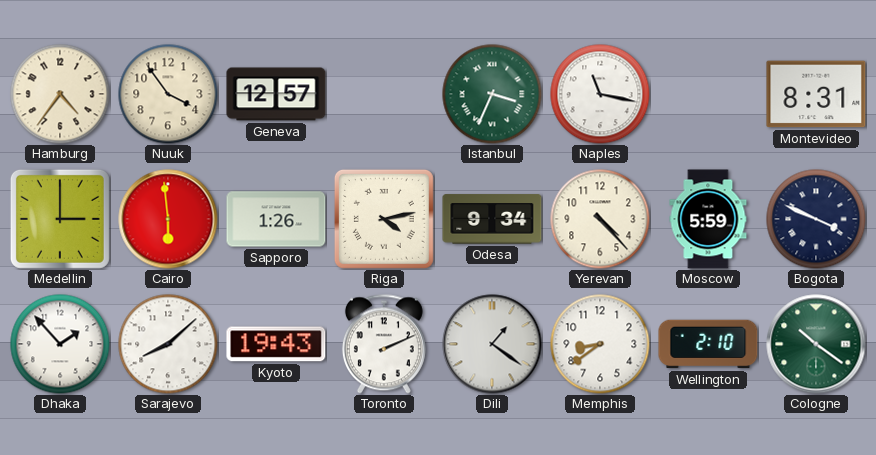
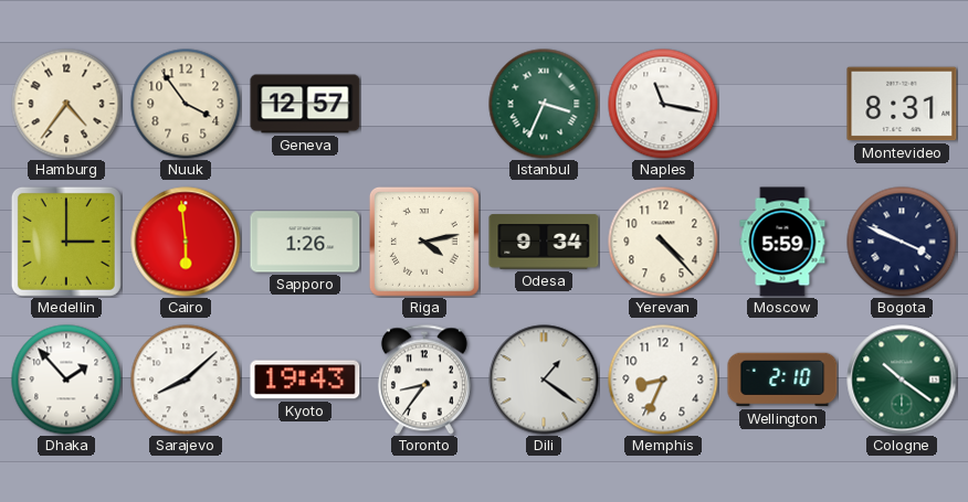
Toronto: 2:11 -> 8:36
Memphis: 8:39 -> 8:34
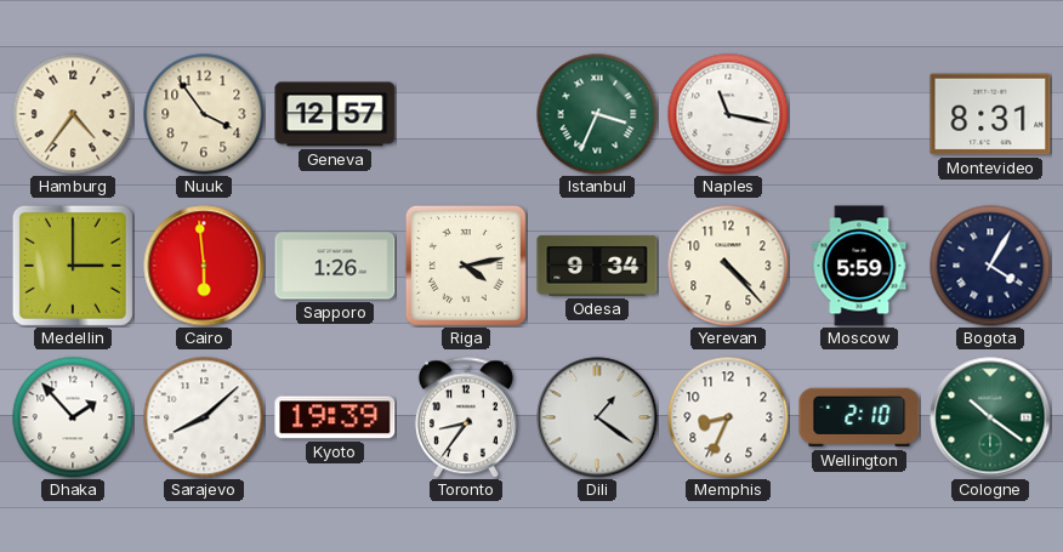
Bogota: 3:49 -> 4:05
Kyoto: 19:43 -> 19:39
